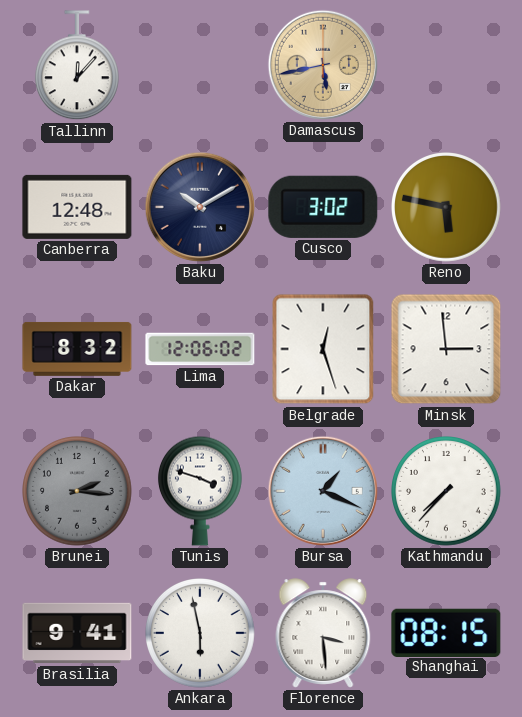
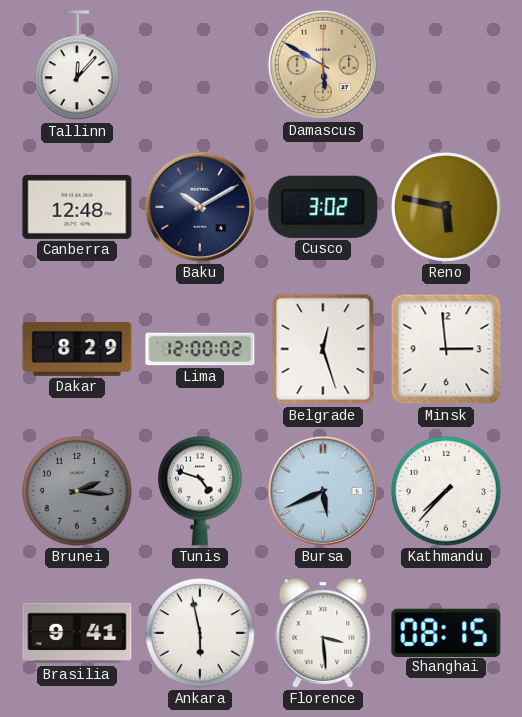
Damascus: 5:43 -> 5:50
Dakar: 8:32 -> 8:29
Lima: 12:06 -> 12:00
Tunis: 3:48 -> 4:48
Bursa: 1:19 -> 5:41
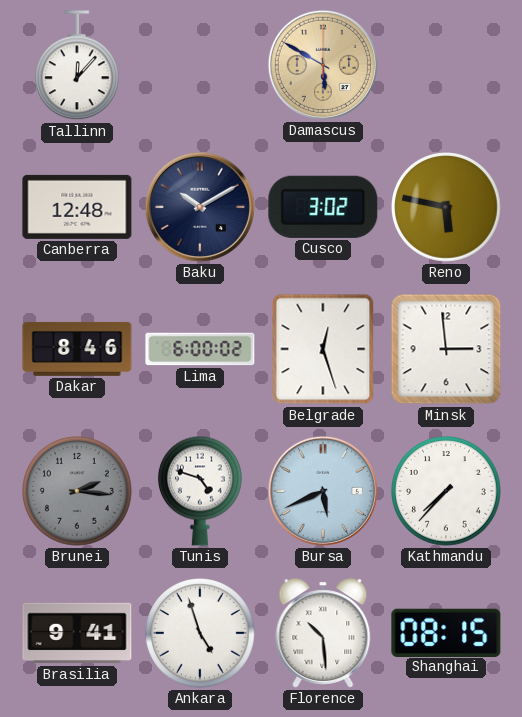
Dakar: 8:29 -> 8:46
Lima: 12:00 -> 6:00
Ankara: 5:58 -> 4:57
Florence: 3:29 -> 10:29
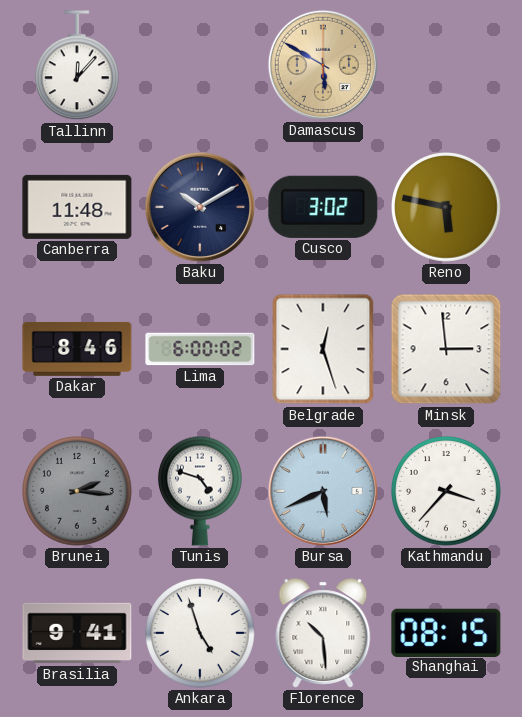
Canberra: 12:48 -> 11:48
Kathmandu: 7:37 -> 3:37
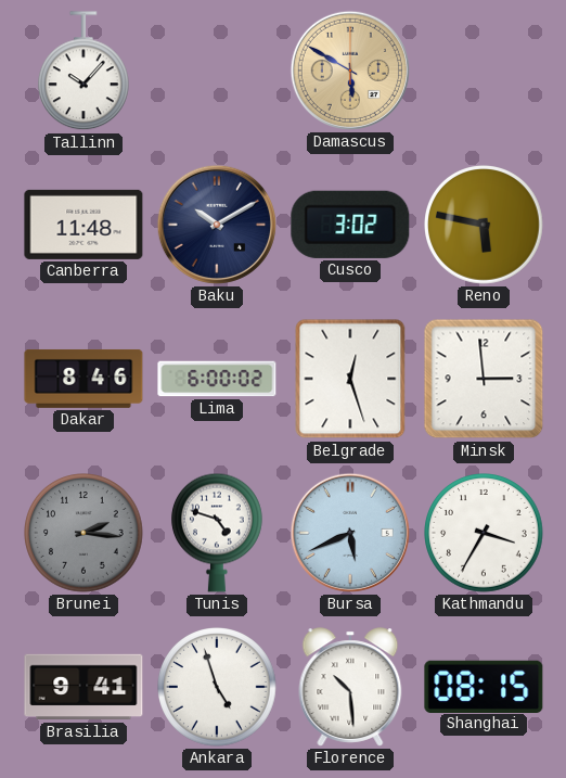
Tallinn: 12:07 -> 10:07
Kathmandu: 3:37 -> 3:35
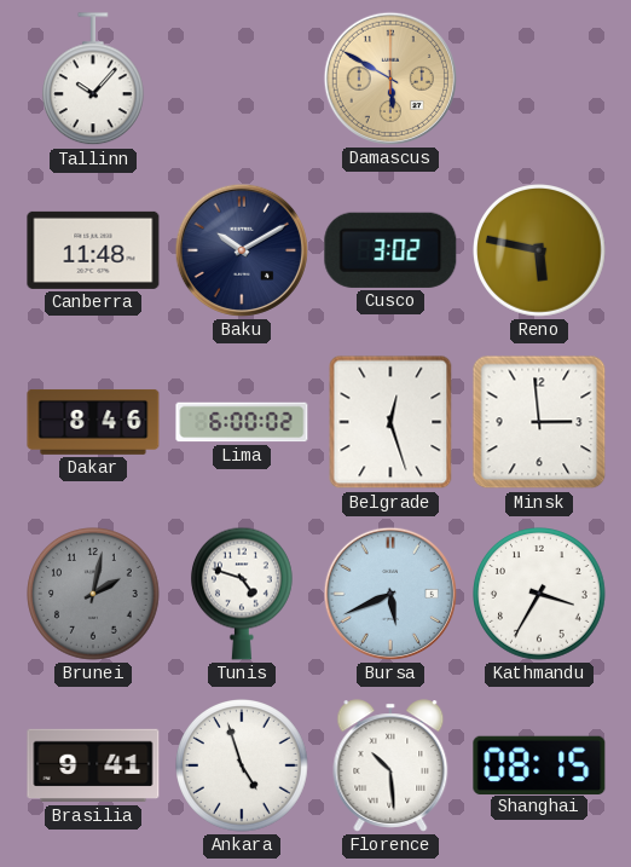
Brunei: 2:16 -> 2:02
